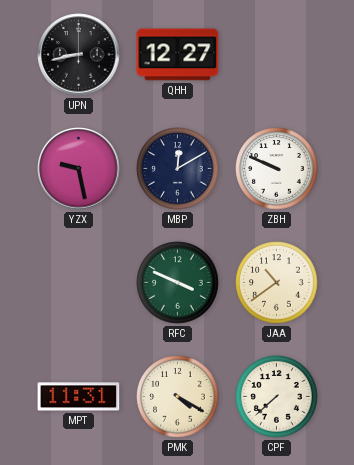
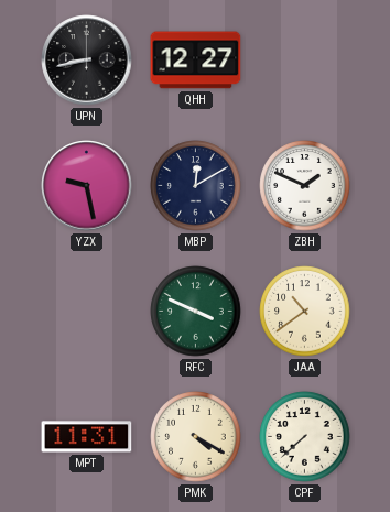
ZBH: 9:49 -> 1:49
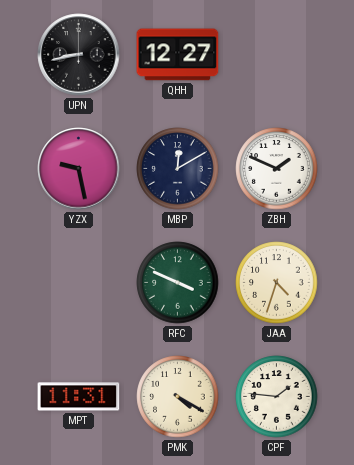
JAA: 10:39 -> 4:33
CPF: 7:38 -> 1:46
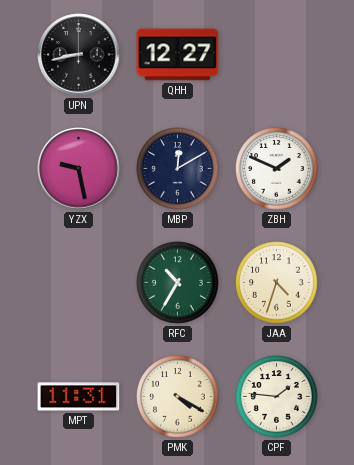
RFC: 3:49 -> 10:35
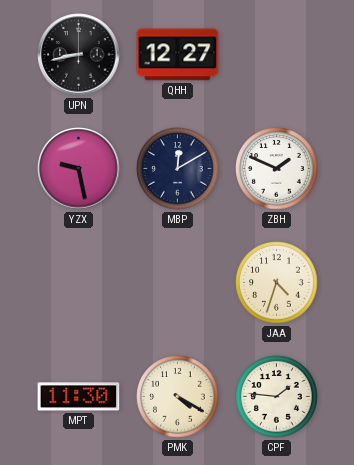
RFC: 10:35 -> none
MPT: 11:31 -> 11:30
